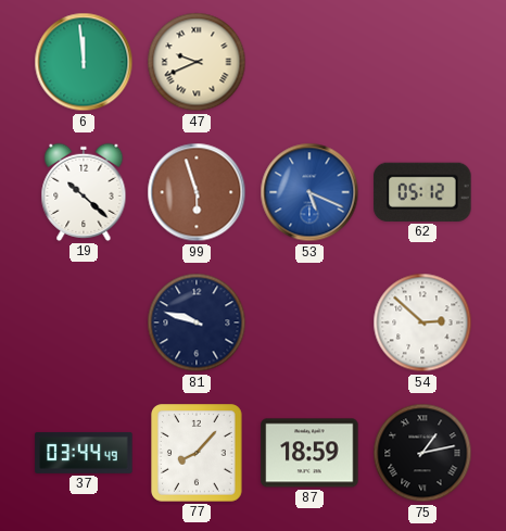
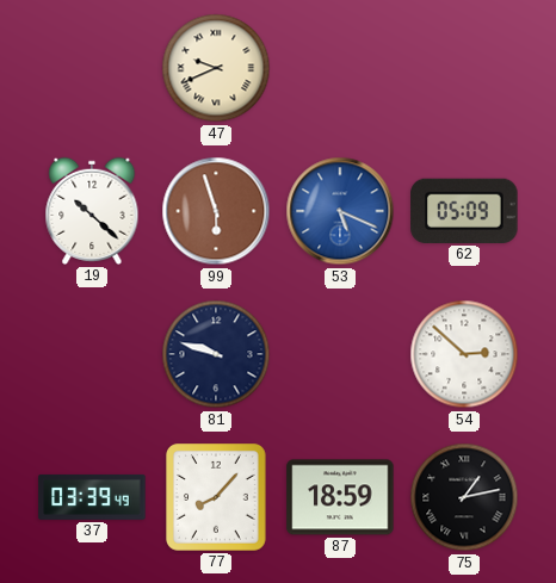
6: 11:59 -> none
62: 05:12 -> 05:09
37: 03:44 -> 03:39
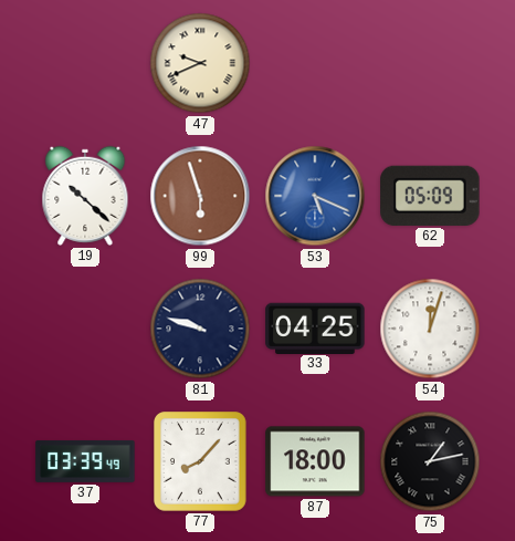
33: none -> 04:25
54: 2:52 -> 12:03
87: 18:59 -> 18:00
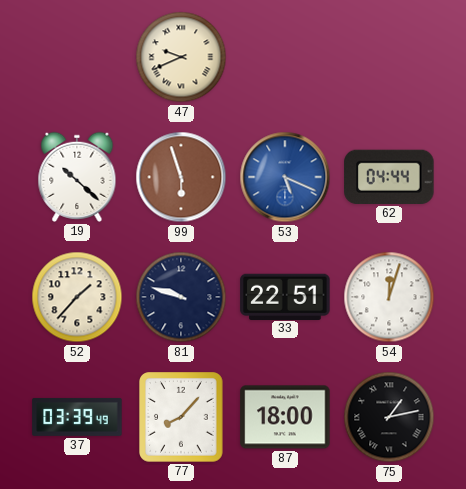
62: 05:09 -> 04:44
52: none -> 1:37
33: 04:25 -> 22:51
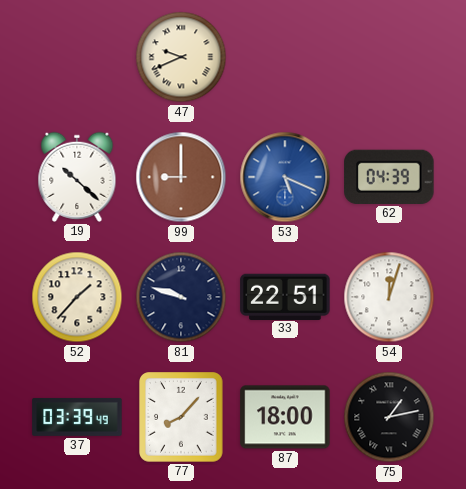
99: 5:57 -> 9:00
62: 04:44 -> 04:39
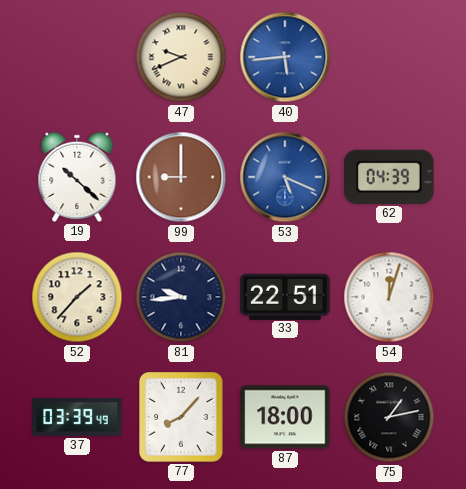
40: none -> 5:44
81: 9:48 -> 9:44
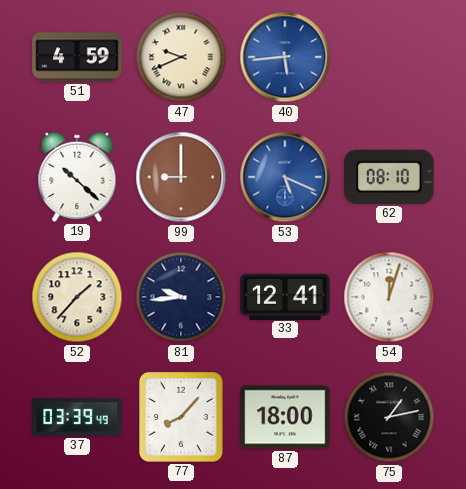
51: none -> 4:59
62: 04:39 -> 08:10
33: 22:51 -> 12:41
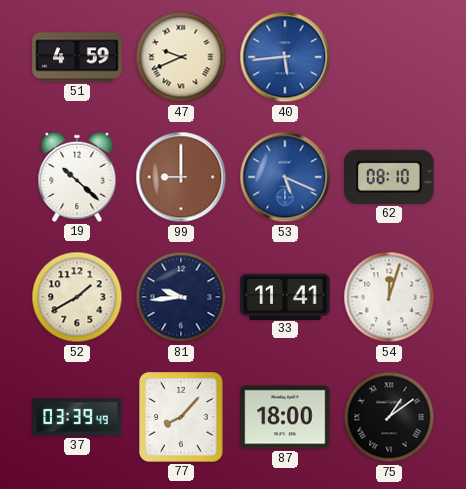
52: 1:37 -> 1:40
33: 12:41 -> 11:41
75: 1:13 -> 1:09
